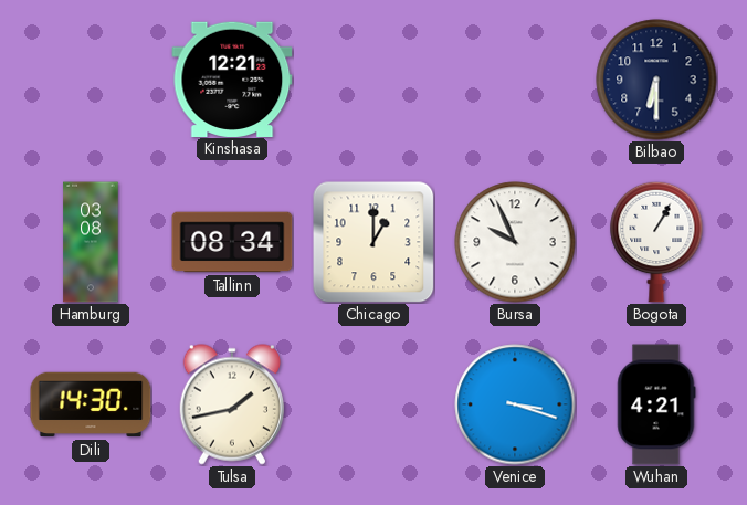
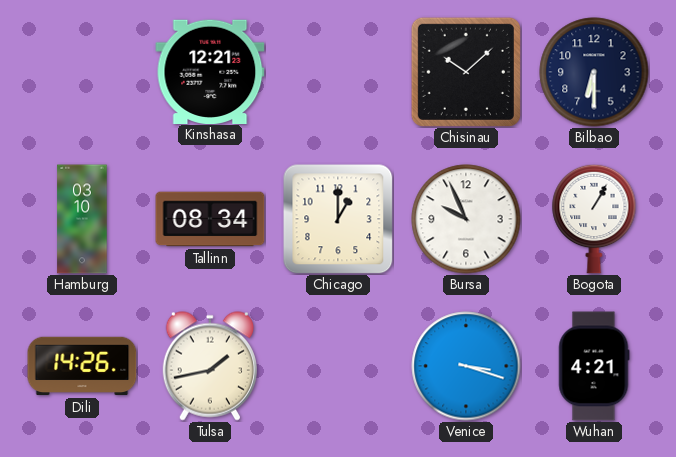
Chisinau: none -> 10:08
Hamburg: 03:08 -> 03:10
Dili: 14:30 -> 14:26
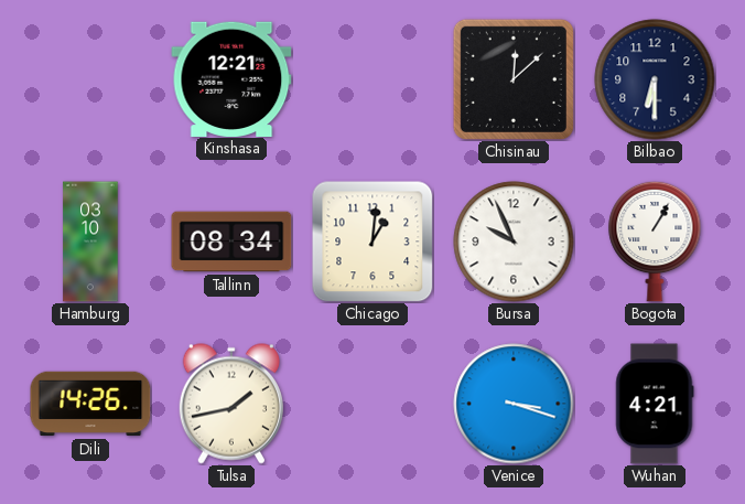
Chisinau: 10:08 -> 12:08
Chicago: 1:00 -> 1:01
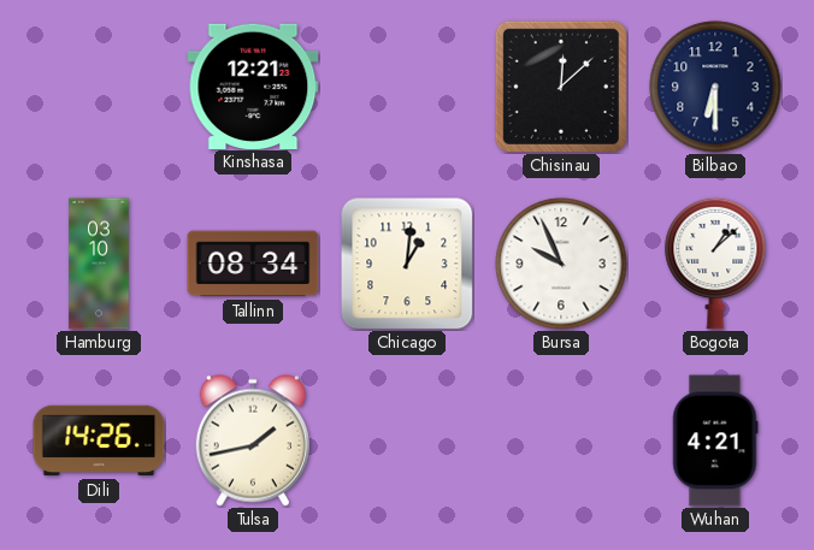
Bogota: 1:05 -> 1:08
Venice: 3:18 -> none
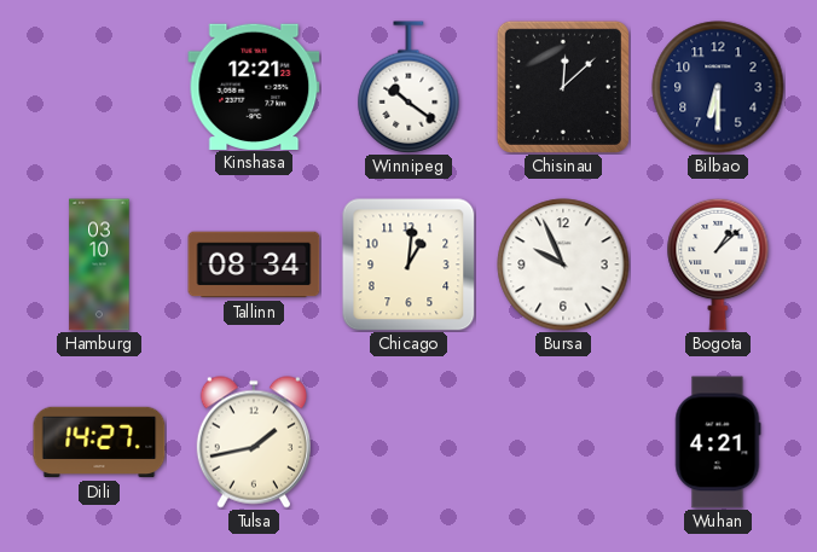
Winnipeg: none -> 10:21
Dili: 14:26 -> 14:27
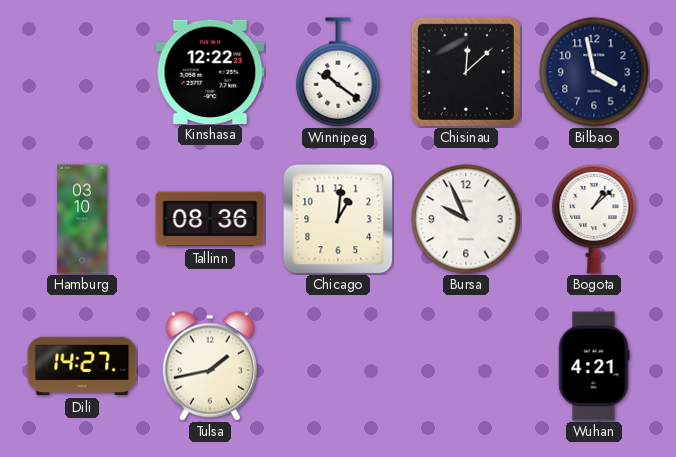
Kinshasa: 12:21 -> 12:22
Bilbao: 6:30 -> 3:58
Tallinn: 08:34 -> 08:36
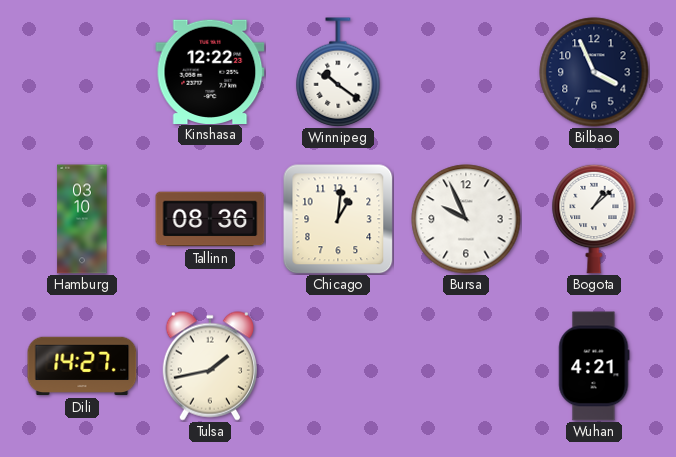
Chisinau: 12:08 -> none
Bilbao: 3:58 -> 3:56
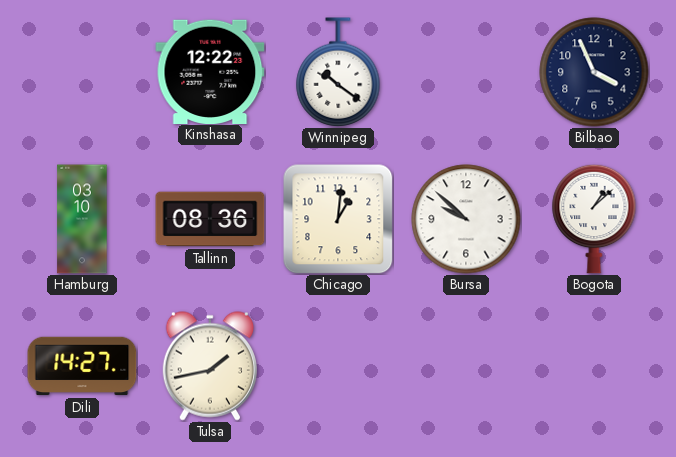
Bursa: 9:56 -> 9:52
Wuhan: 4:21 -> none
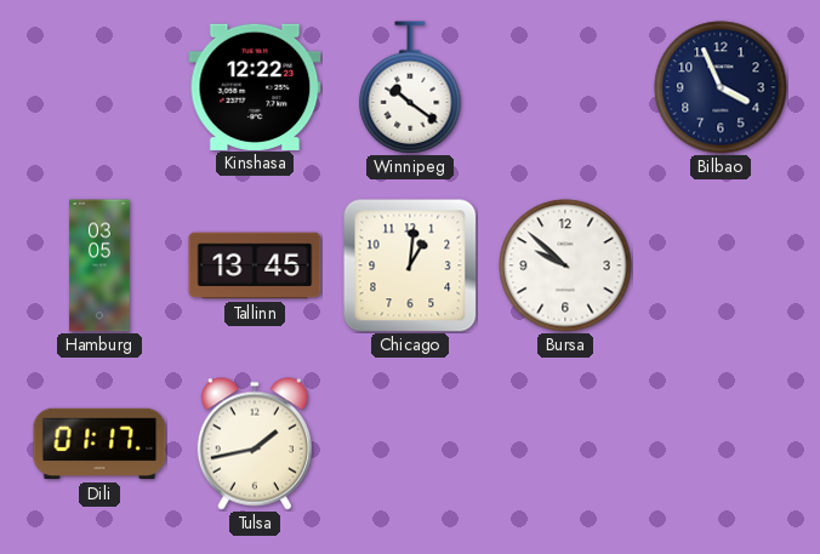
Hamburg: 03:10 -> 03:05
Tallinn: 08:36 -> 13:45
Bogota: 1:08 -> none
Dili: 14:27 -> 01:17
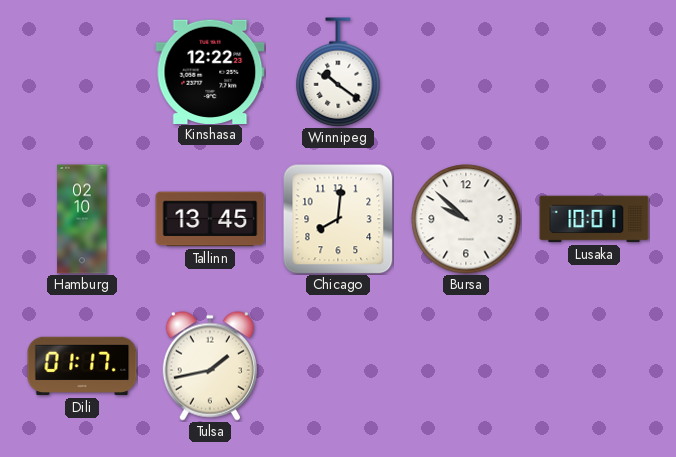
Bilbao: 3:56 -> none
Hamburg: 03:05 -> 02:10
Chicago: 1:01 -> 8:01
Lusaka: none -> 10:01
